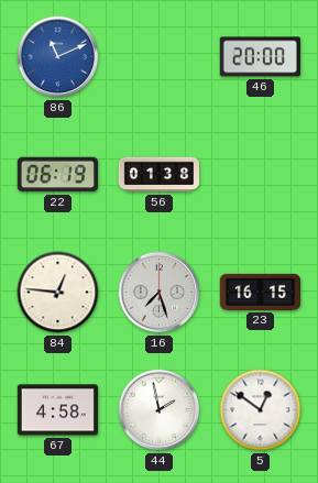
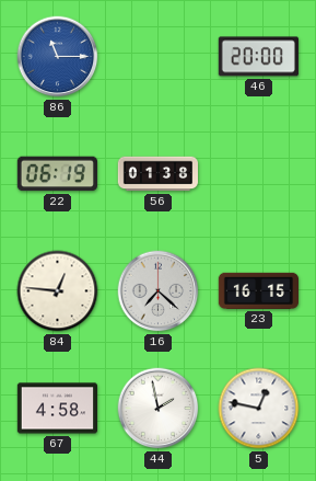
86: 11:11 -> 11:15
16: 7:27 -> 7:22
5: 12:51 -> 12:47
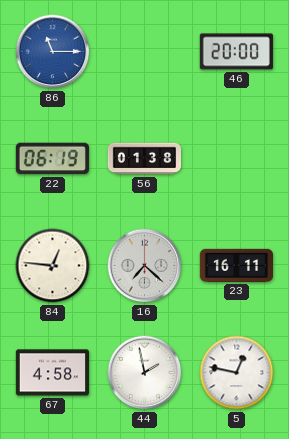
23: 16:15 -> 16:11
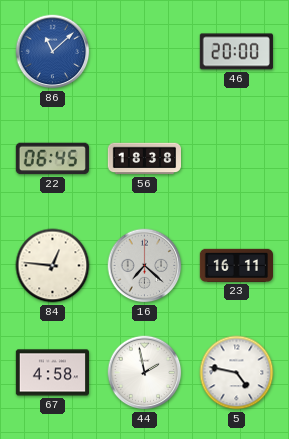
86: 11:15 -> 11:08
22: 06:19 -> 06:45
56: 01:38 -> 18:38
5: 12:47 -> 4:47
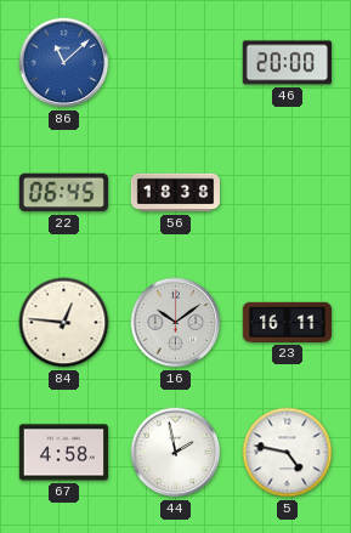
16: 7:22 -> 10:09
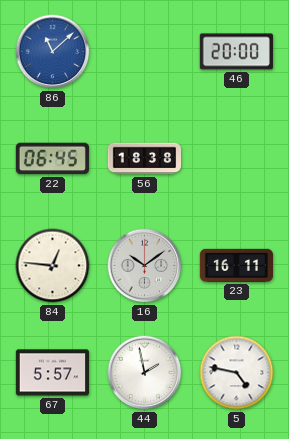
67: 4:58 -> 5:57
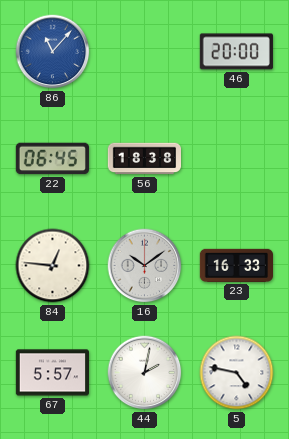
86: 11:08 -> 11:07
23: 16:11 -> 16:33
44: 1:58 -> 2:02
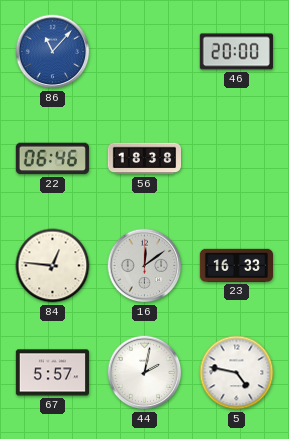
22: 06:45 -> 06:46
16: 10:09 -> 12:09
